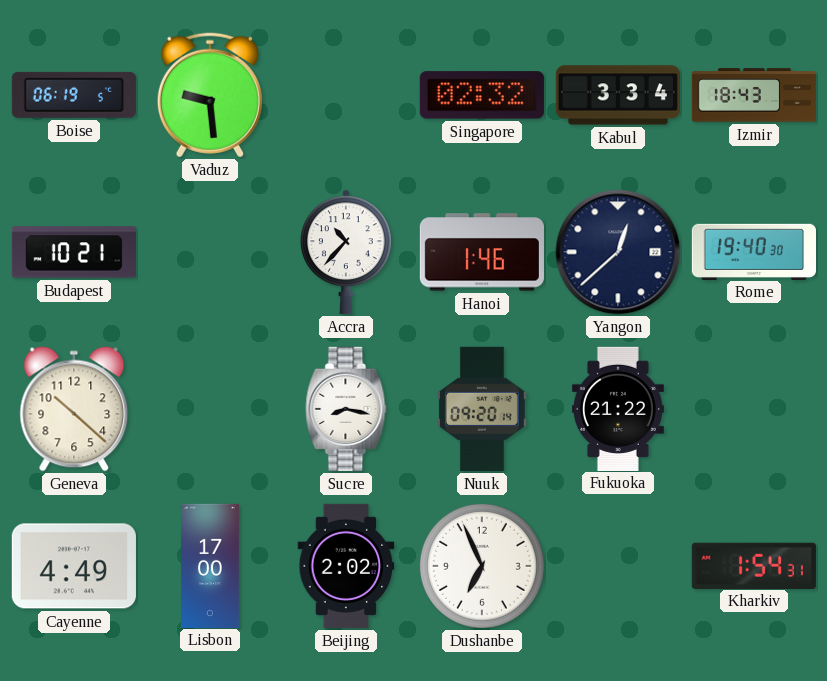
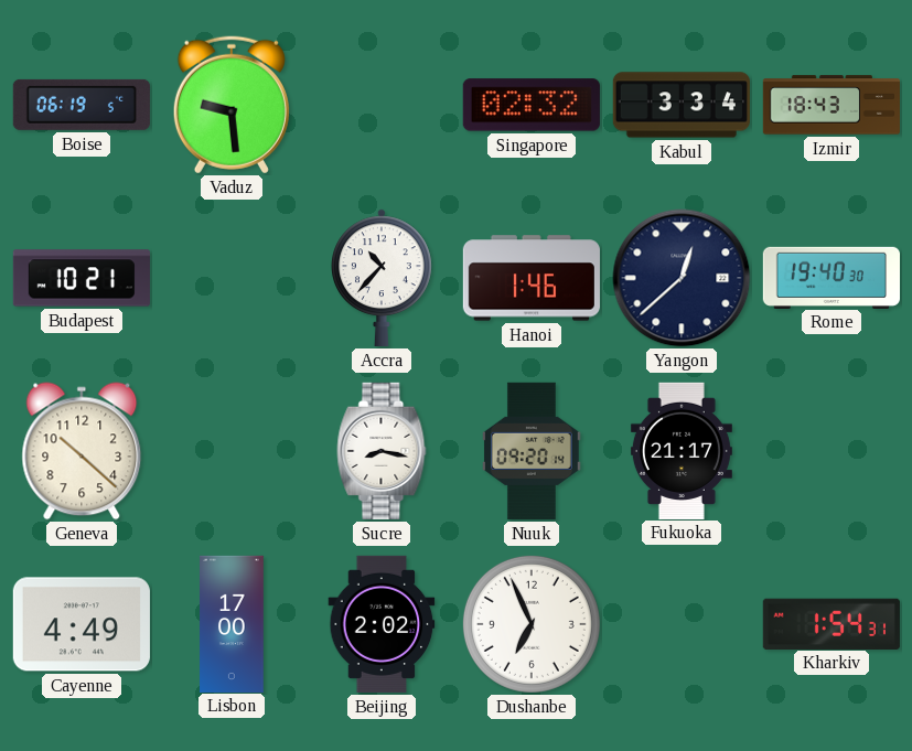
Fukuoka: 21:22 -> 21:17
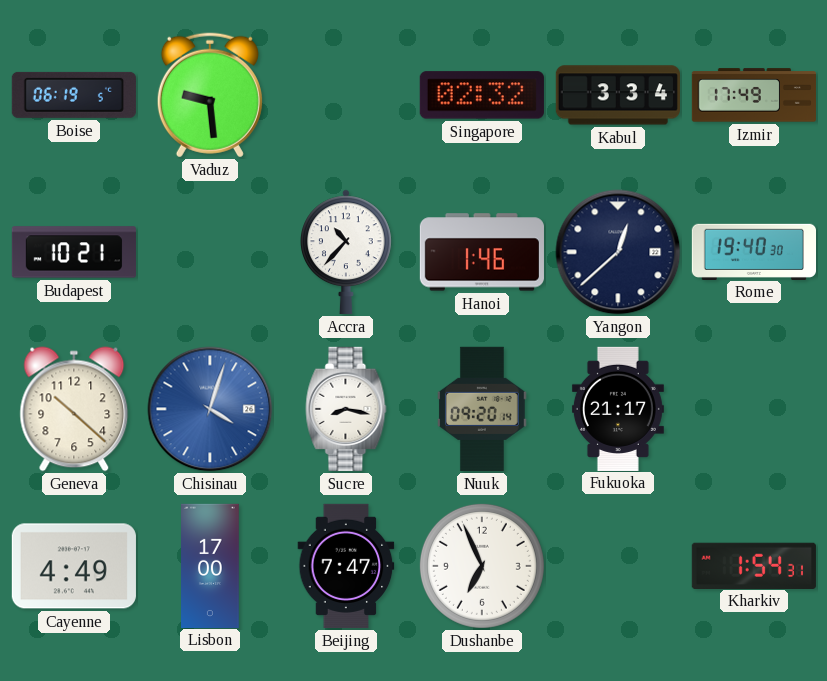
Izmir: 18:43 -> 17:49
Chisinau: none -> 4:03
Beijing: 2:02 -> 7:47
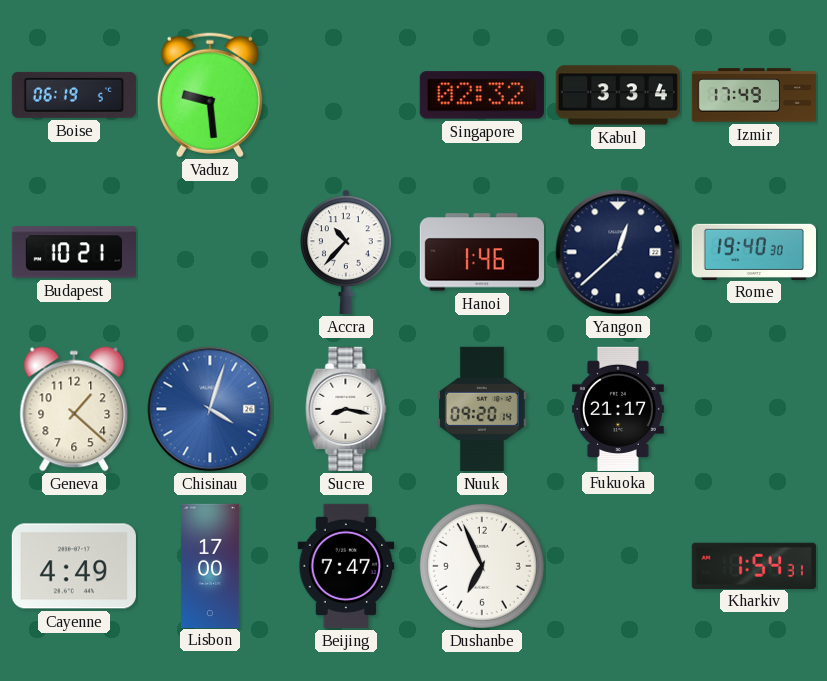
Geneva: 10:22 -> 1:22
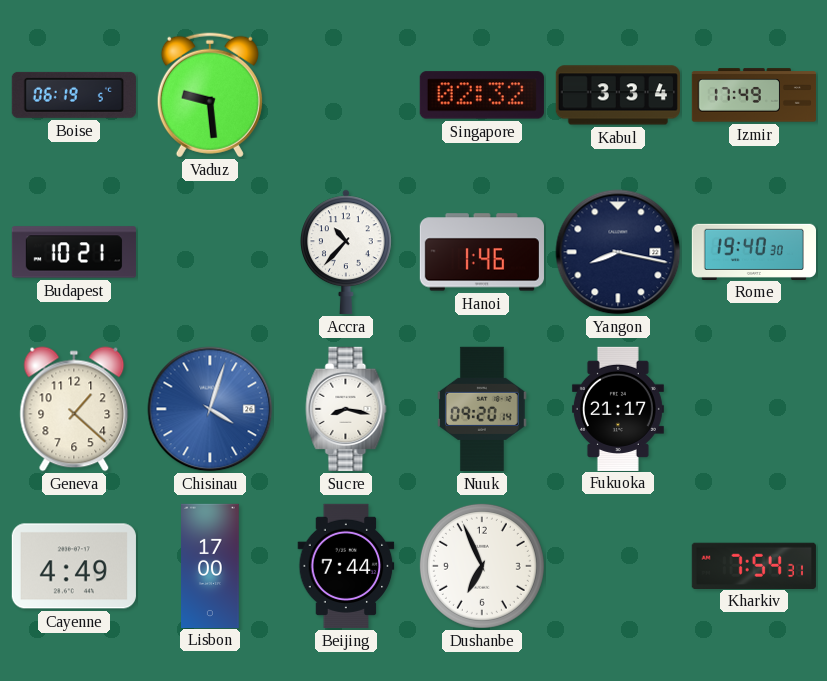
Yangon: 12:38 -> 8:17
Beijing: 7:47 -> 7:44
Kharkiv: 1:54 -> 7:54
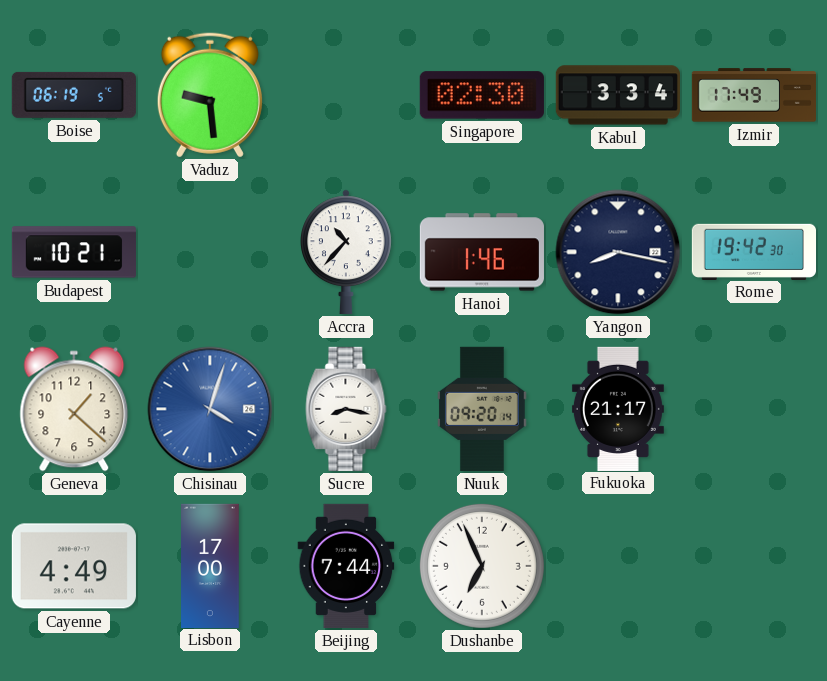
Singapore: 02:32 -> 02:30
Rome: 19:40 -> 19:42
Kharkiv: 7:54 -> none
